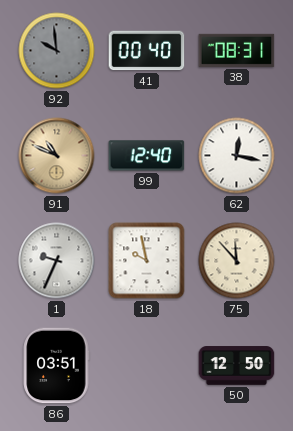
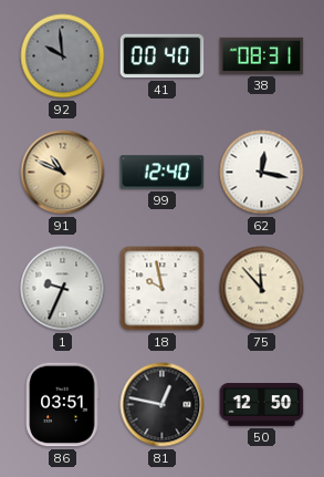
81: none -> 12:47
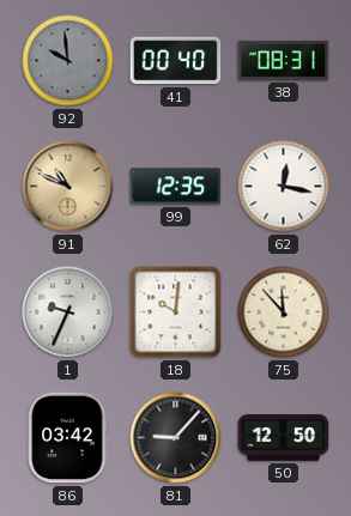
99: 12:40 -> 12:35
18: 9:58 -> 10:01
86: 03:51 -> 03:42
81: 12:47 -> 9:07
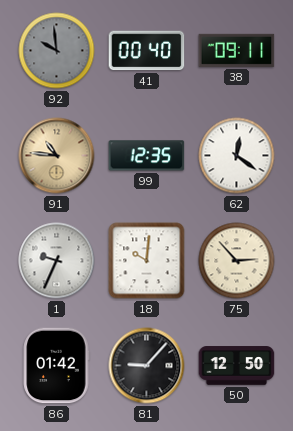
38: 08:31 -> 09:11
91: 10:49 -> 10:46
62: 12:17 -> 12:21
75: 11:53 -> 2:53
86: 03:42 -> 01:42
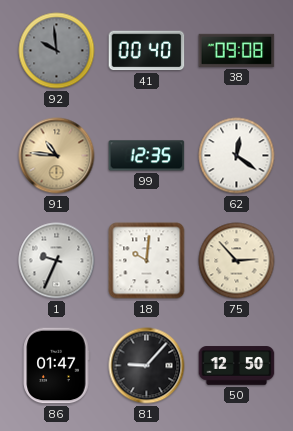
38: 09:11 -> 09:08
86: 01:42 -> 01:47
